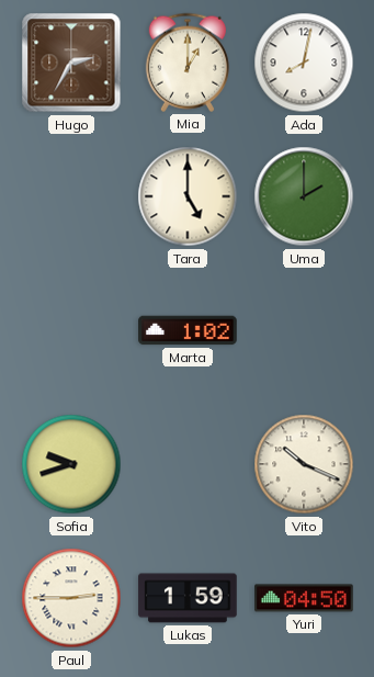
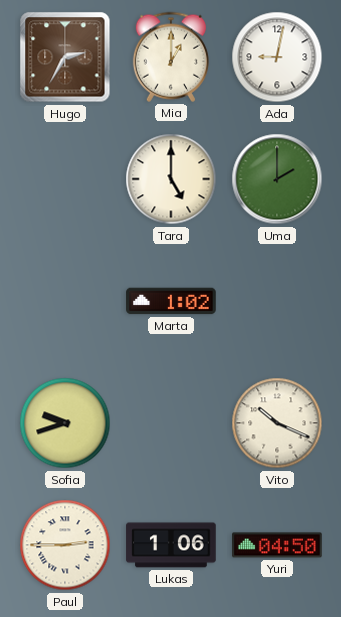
Ada: 8:02 -> 9:02
Lukas: 1:59 -> 1:06
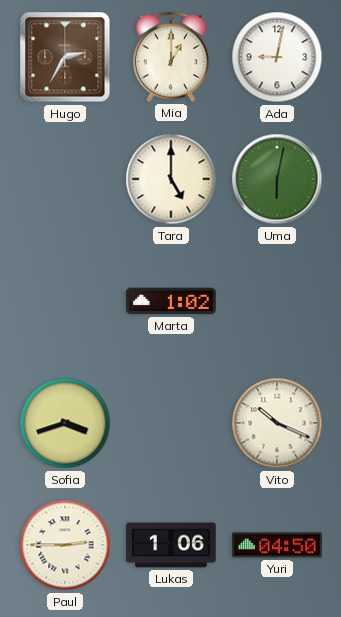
Uma: 2:00 -> 6:02
Sofia: 9:42 -> 3:42
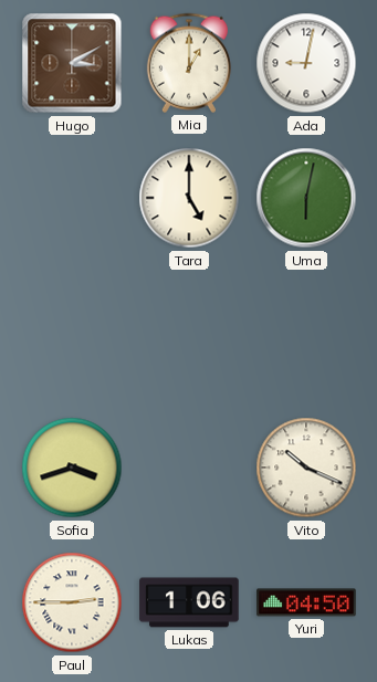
Hugo: 2:35 -> 3:10
Marta: 1:02 -> none
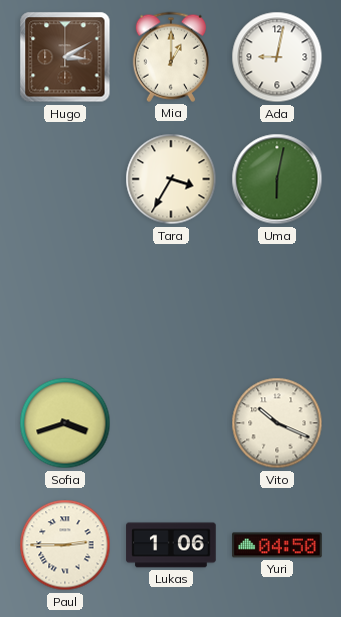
Tara: 5:00 -> 3:35
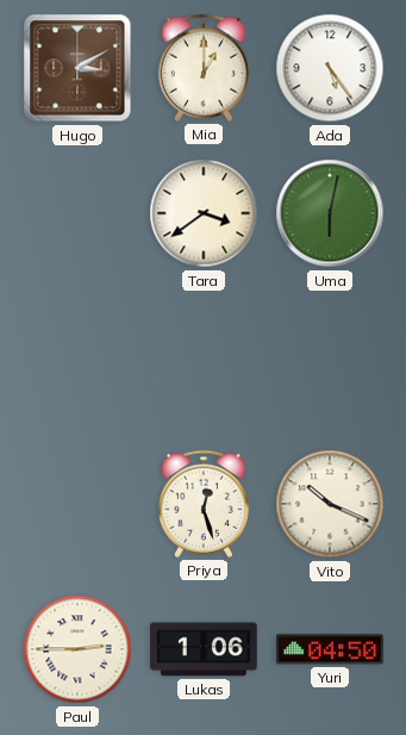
Ada: 9:02 -> 5:24
Tara: 3:35 -> 3:39
Sofia: 3:42 -> none
Priya: none -> 12:27
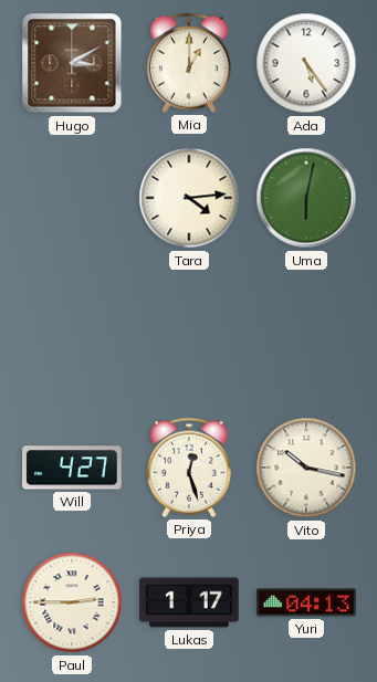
Tara: 3:39 -> 4:14
Will: none -> 4:27
Vito: 10:19 -> 10:17
Lukas: 1:06 -> 1:17
Yuri: 04:50 -> 04:13
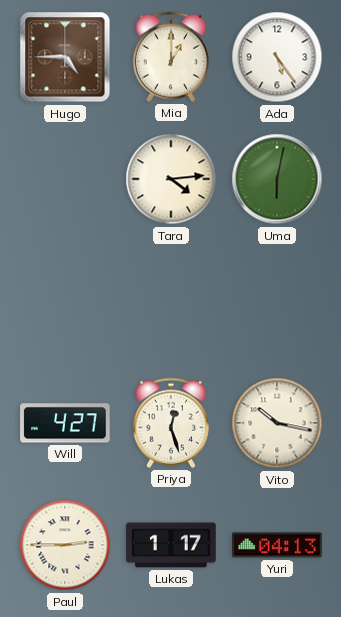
Hugo: 3:10 -> 4:45
